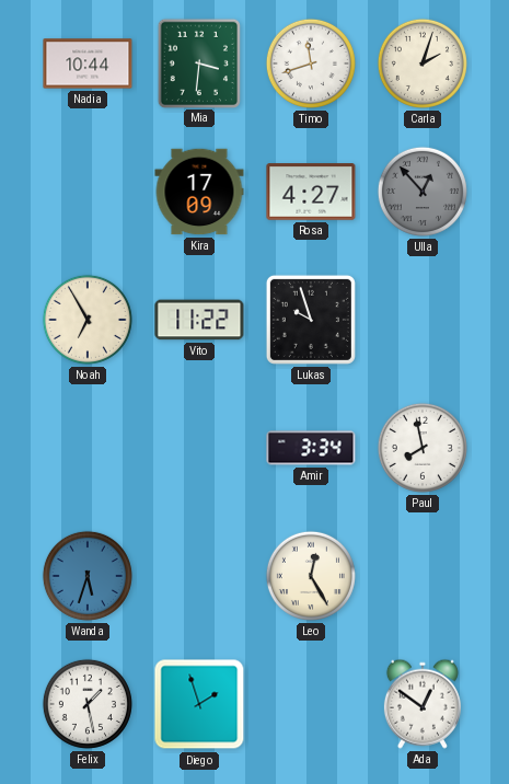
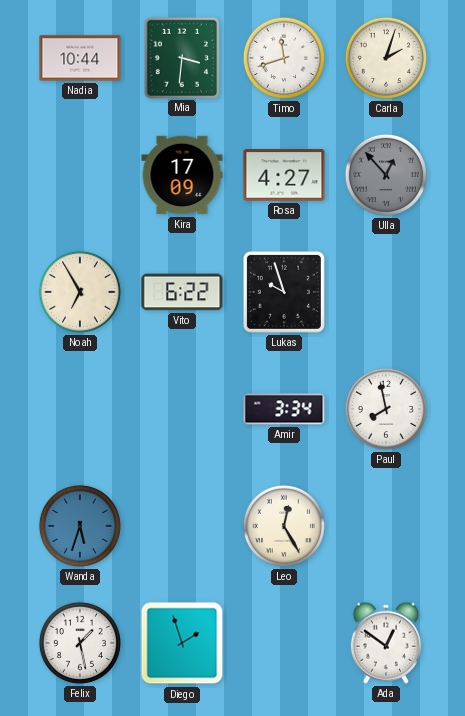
Vito: 11:22 -> 6:22
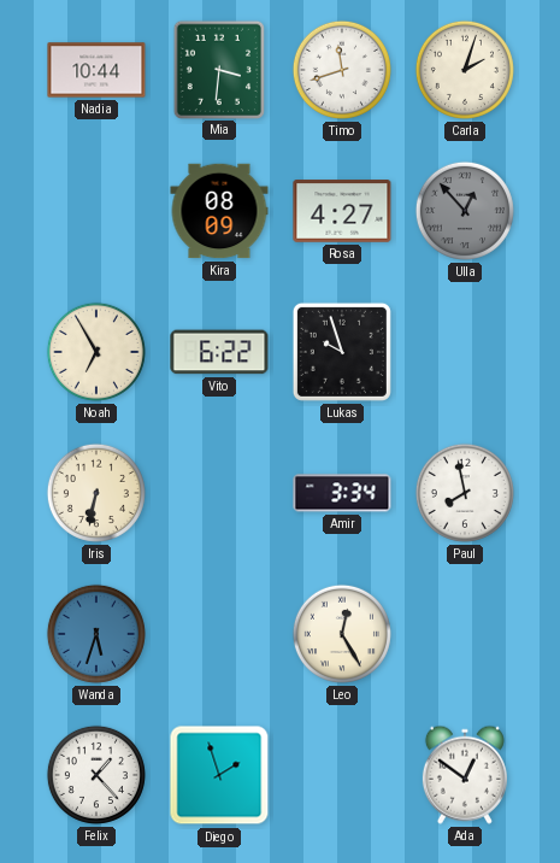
Kira: 17:09 -> 08:09
Iris: none -> 6:32
Felix: 1:28 -> 1:23
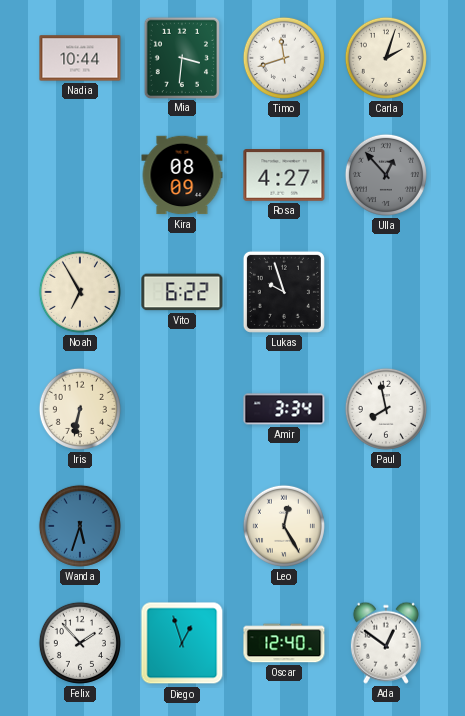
Felix: 1:23 -> 1:53
Diego: 1:57 -> 12:57
Oscar: none -> 12:40
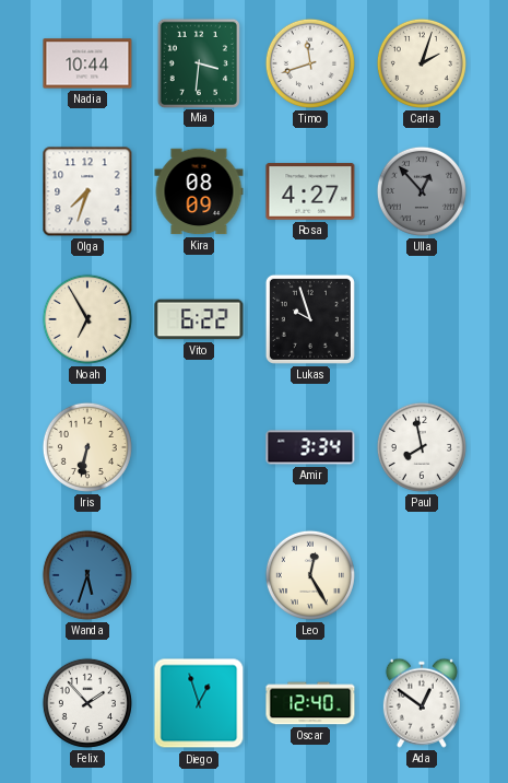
Olga: none -> 7:33
